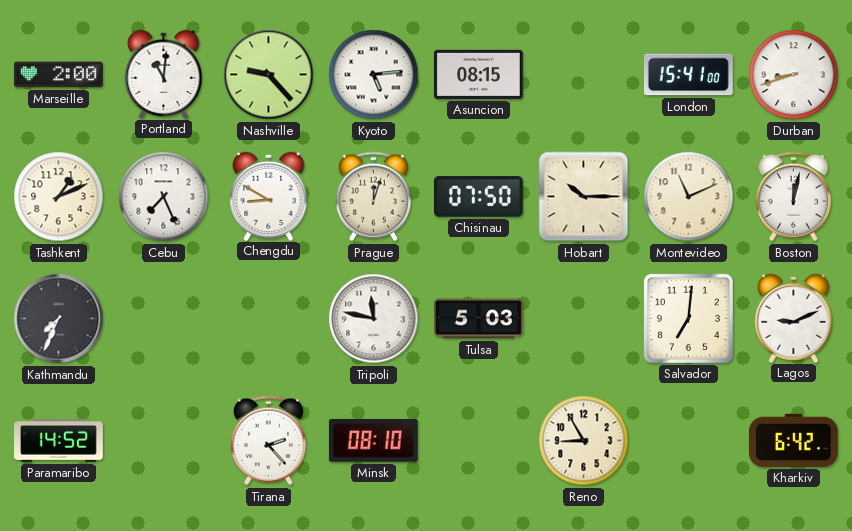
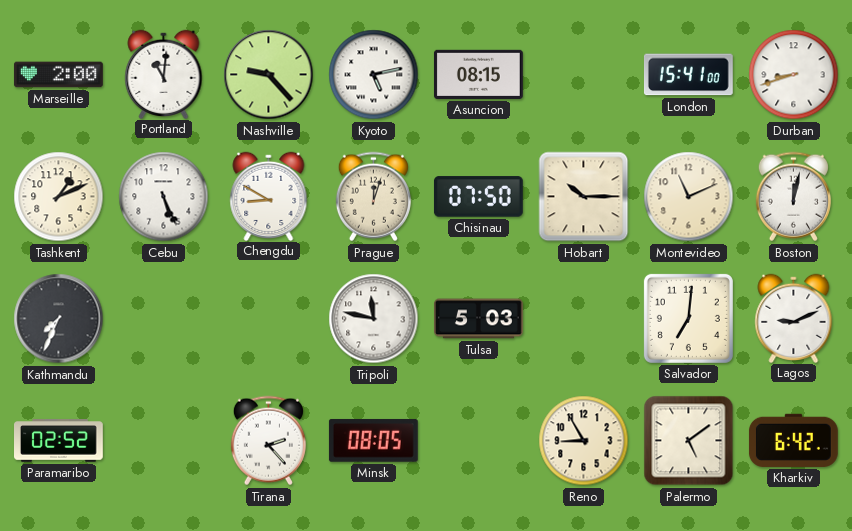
Kyoto: 5:14 -> 5:13
Cebu: 7:26 -> 5:26
Paramaribo: 14:52 -> 02:52
Minsk: 08:10 -> 08:05
Palermo: none -> 5:09
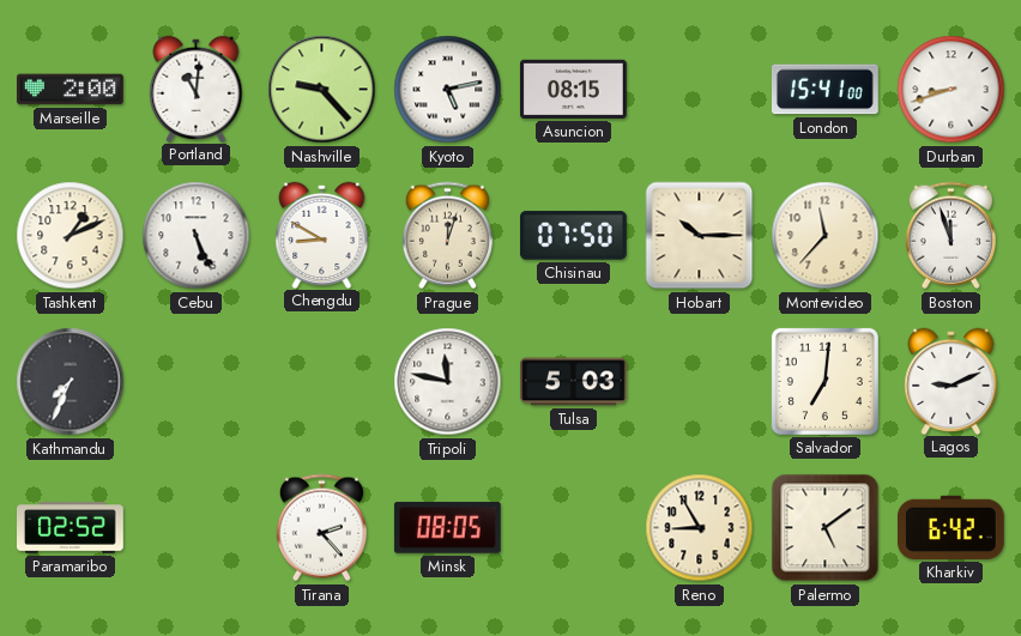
Montevideo: 11:11 -> 11:37
Boston: 12:02 -> 11:57
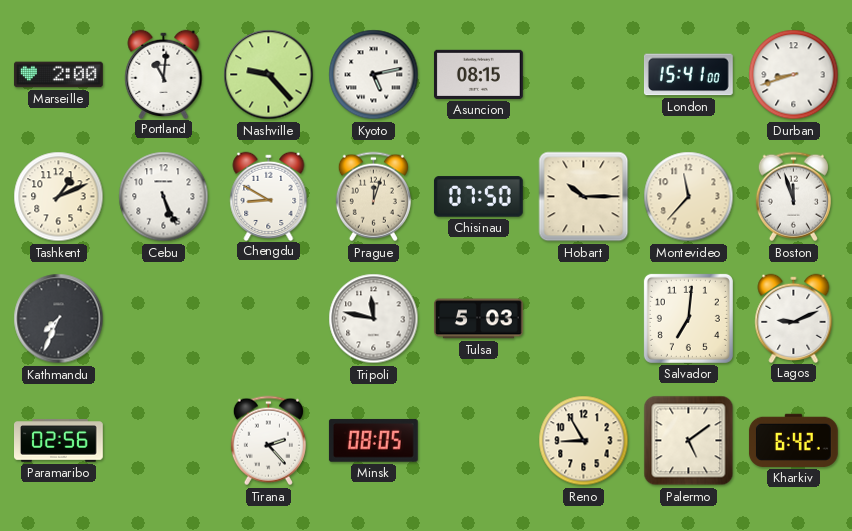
Paramaribo: 02:52 -> 02:56
